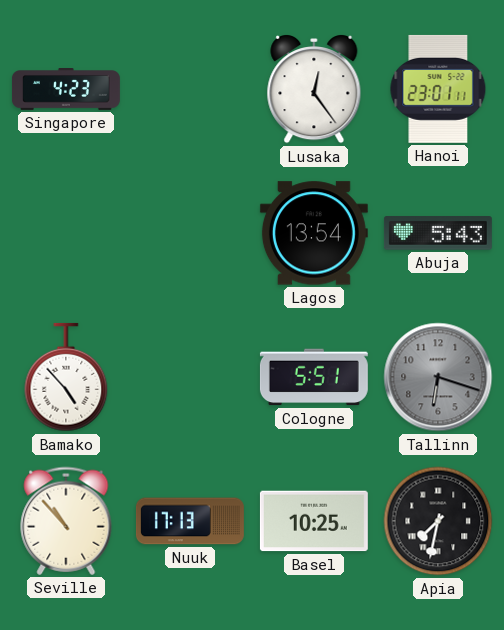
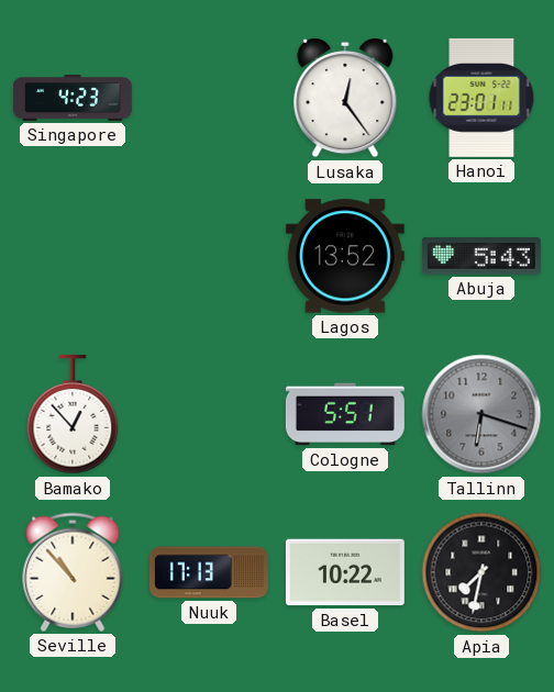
Lagos: 13:54 -> 13:52
Bamako: 4:53 -> 12:53
Basel: 10:25 -> 10:22
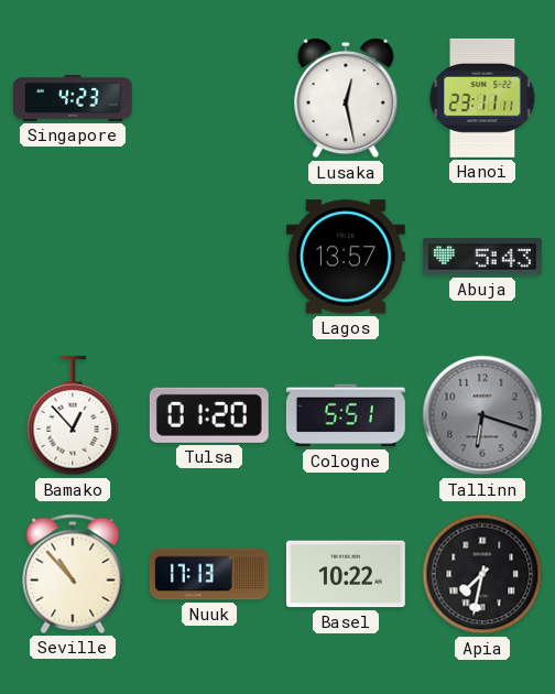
Lusaka: 12:24 -> 12:28
Hanoi: 23:01 -> 23:11
Lagos: 13:52 -> 13:57
Tulsa: none -> 01:20
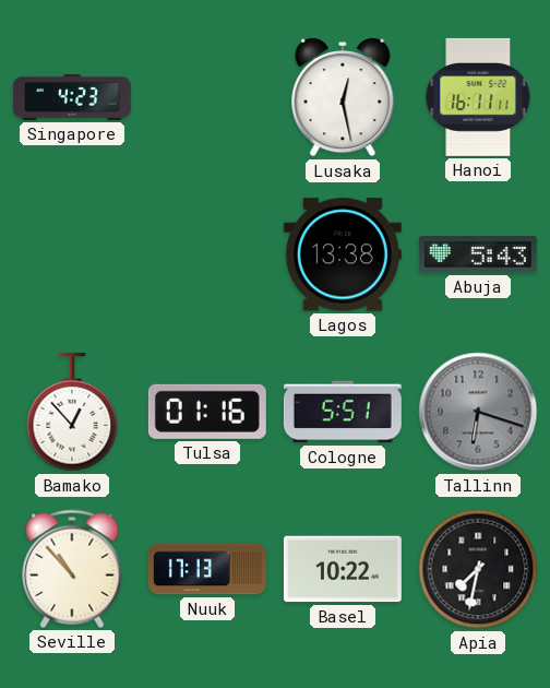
Hanoi: 23:11 -> 16:11
Lagos: 13:57 -> 13:38
Tulsa: 01:20 -> 01:16
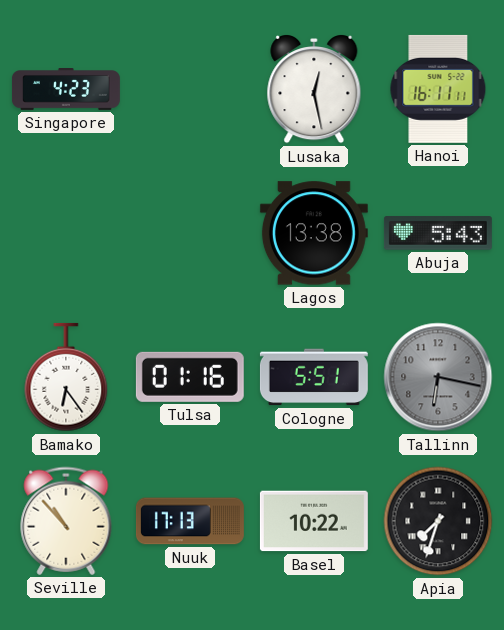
Bamako: 12:53 -> 6:24
Tallinn: 6:18 -> 6:17
Apia: 7:32 -> 7:33
